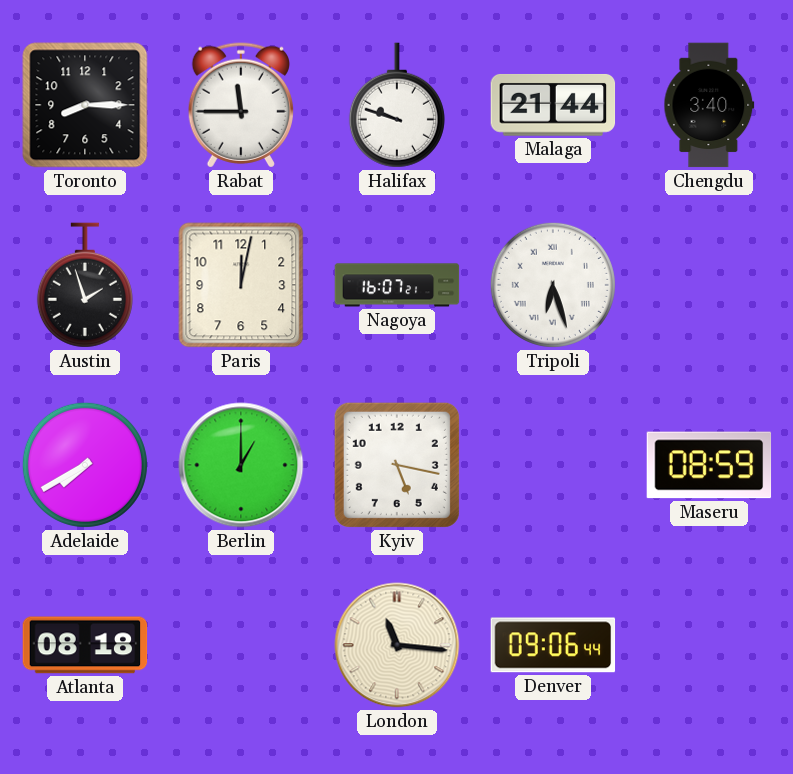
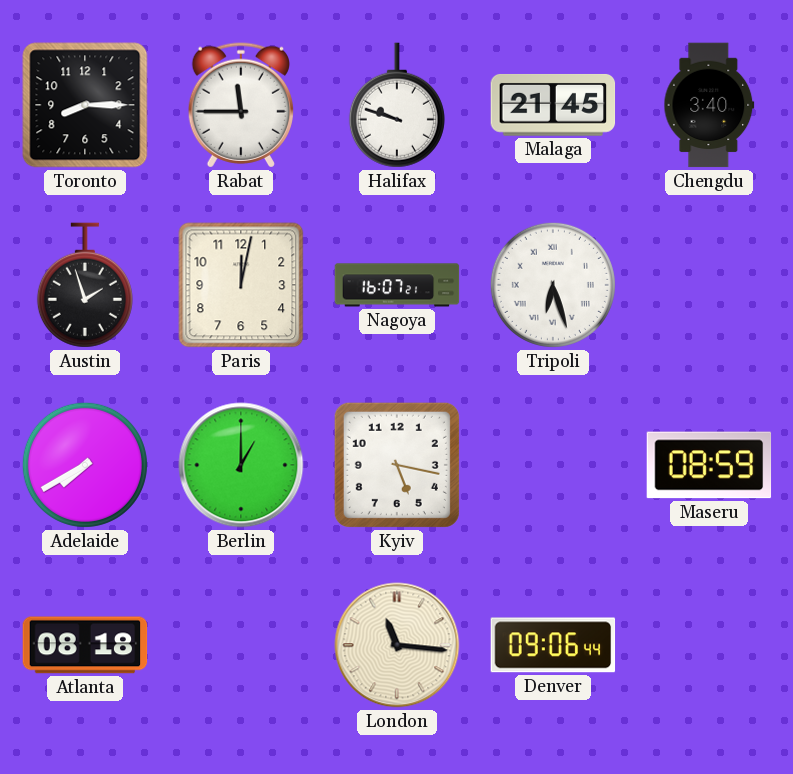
Malaga: 21:44 -> 21:45
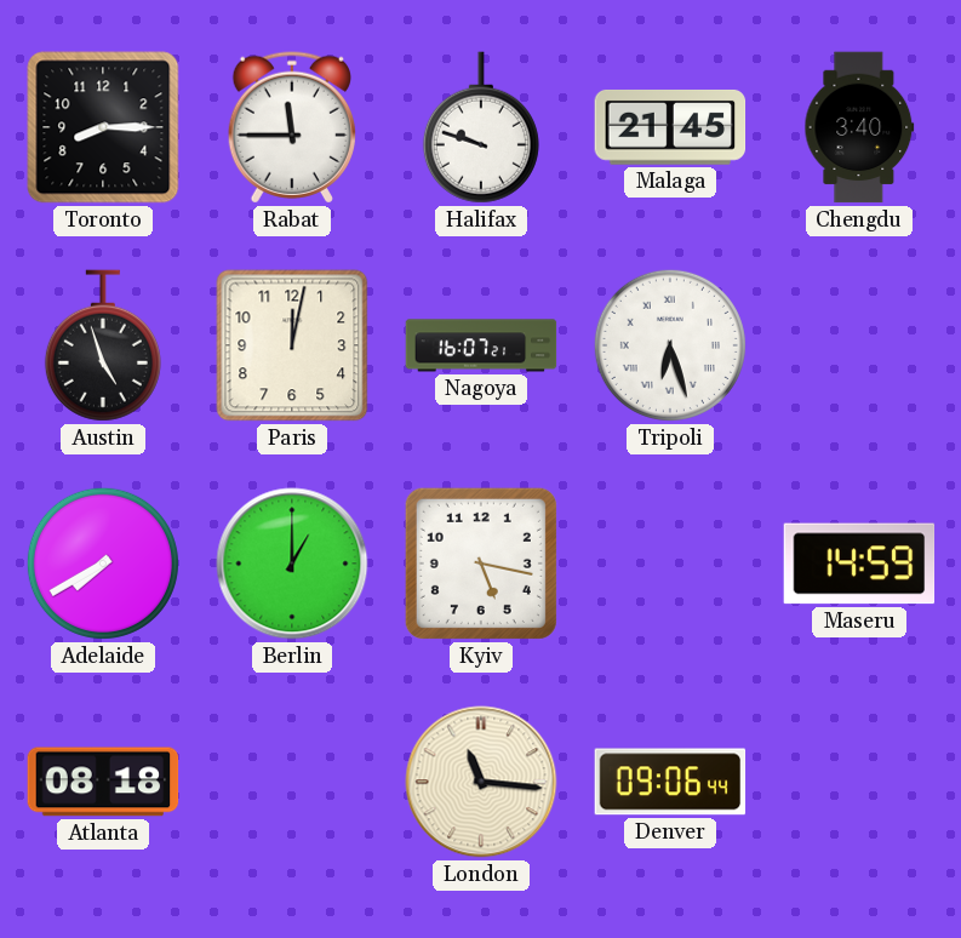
Austin: 1:57 -> 4:57
Maseru: 08:59 -> 14:59
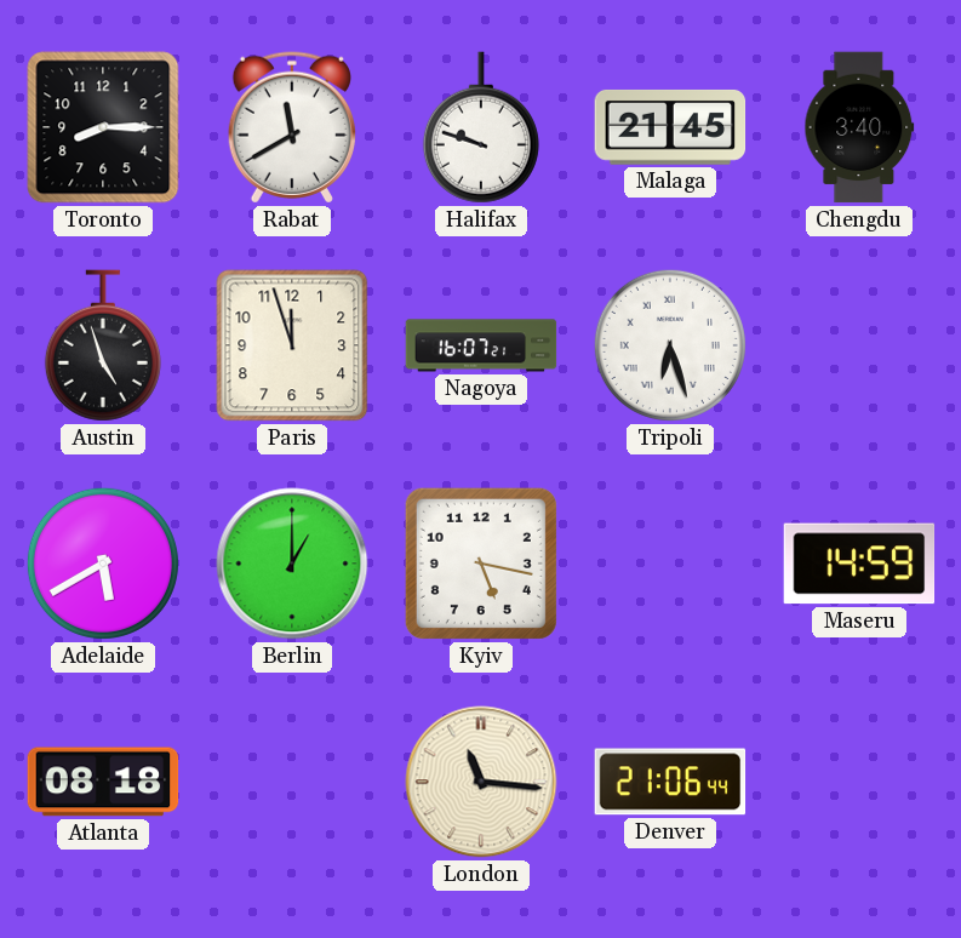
Rabat: 11:45 -> 11:40
Paris: 12:02 -> 11:57
Adelaide: 7:40 -> 5:40
Denver: 09:06 -> 21:06
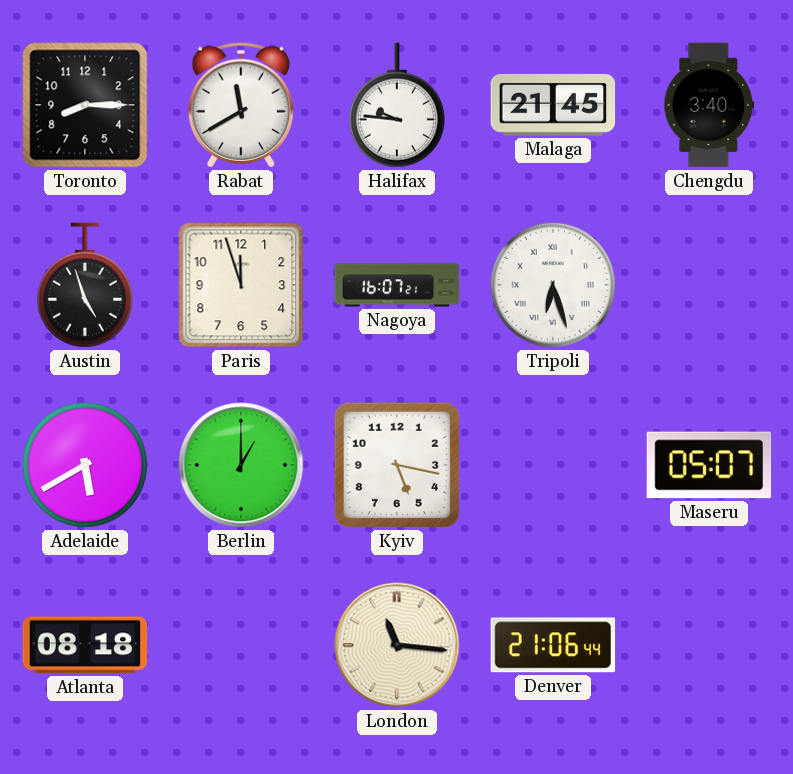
Halifax: 9:48 -> 9:46
Maseru: 14:59 -> 05:07
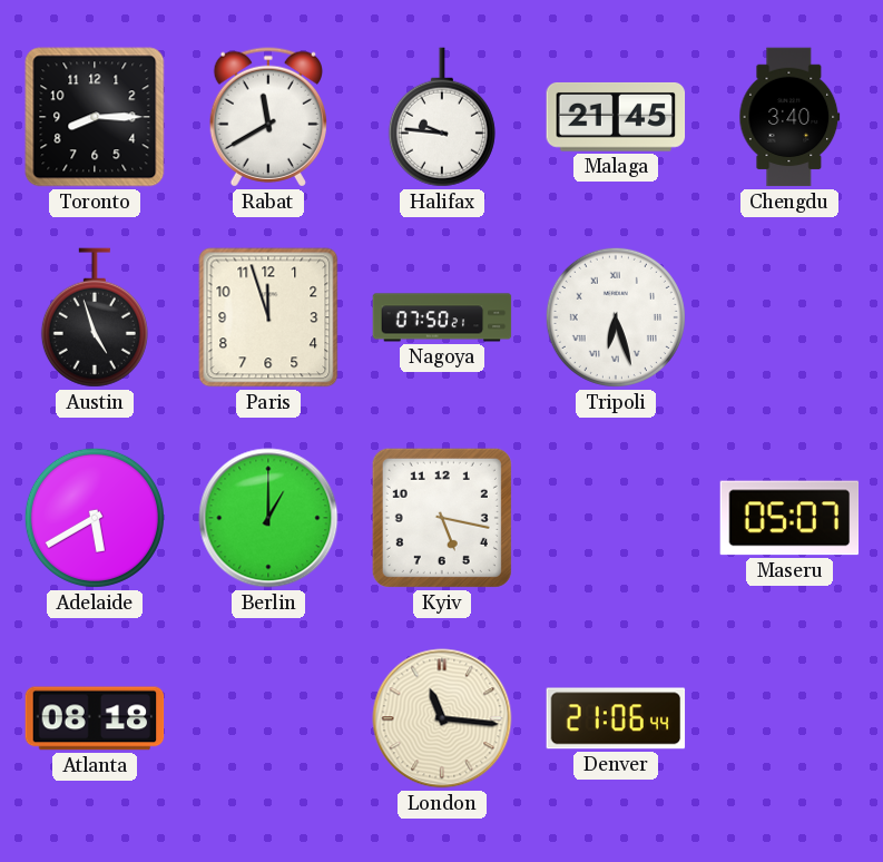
Nagoya: 16:07 -> 07:50
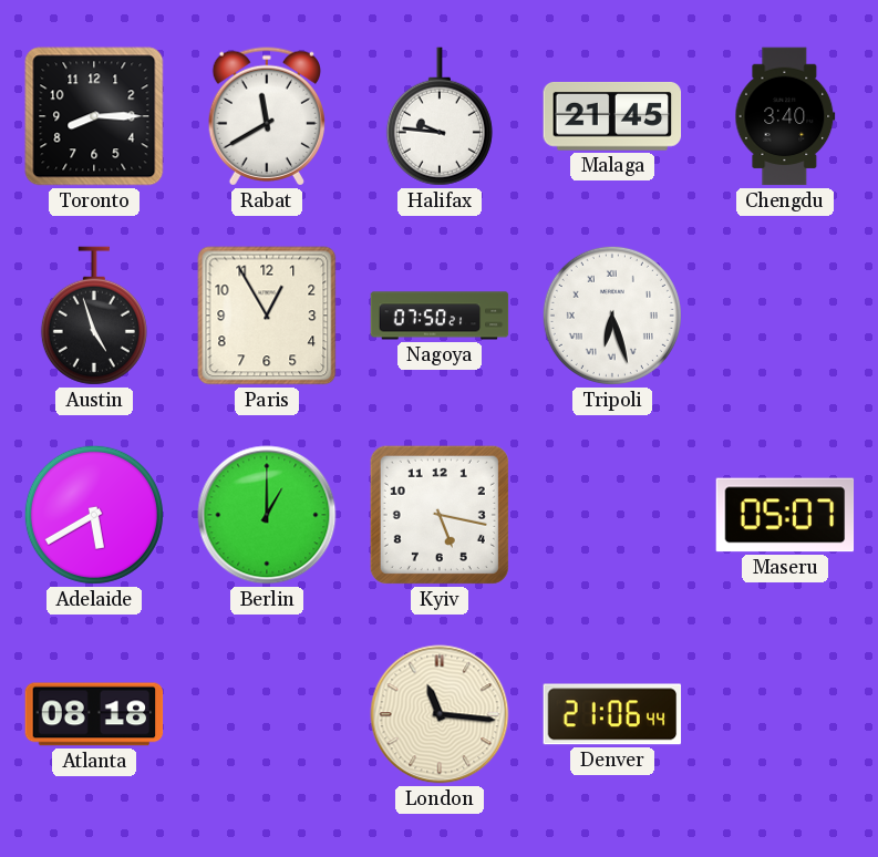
Paris: 11:57 -> 12:55
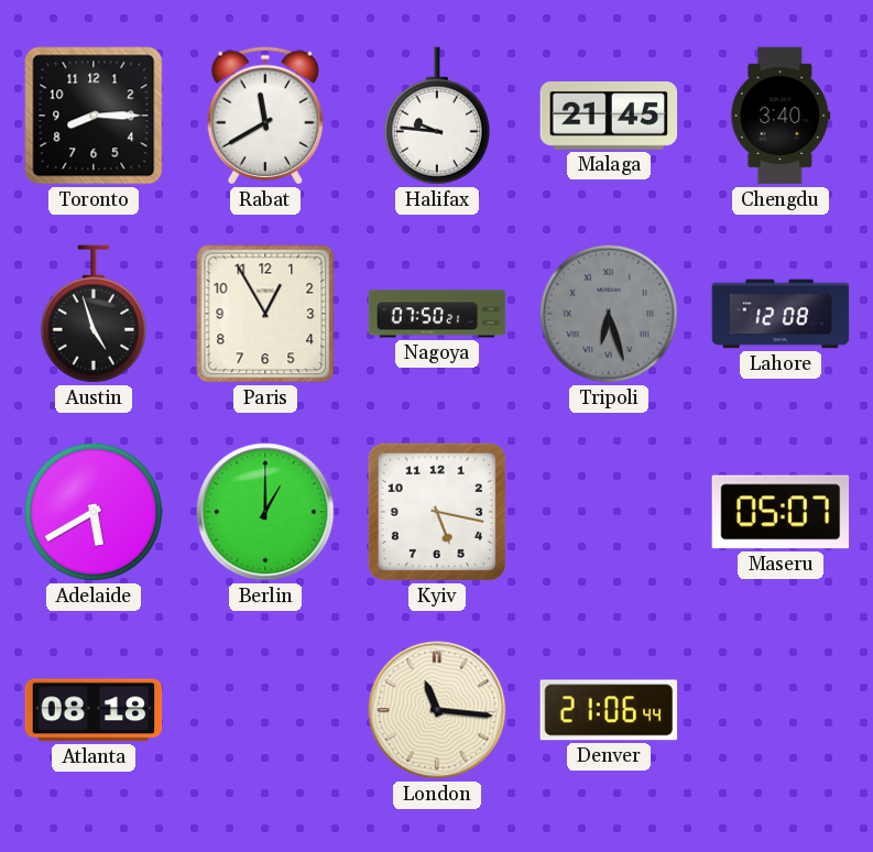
Tripoli dial: white -> grey
Lahore: none -> 12:08
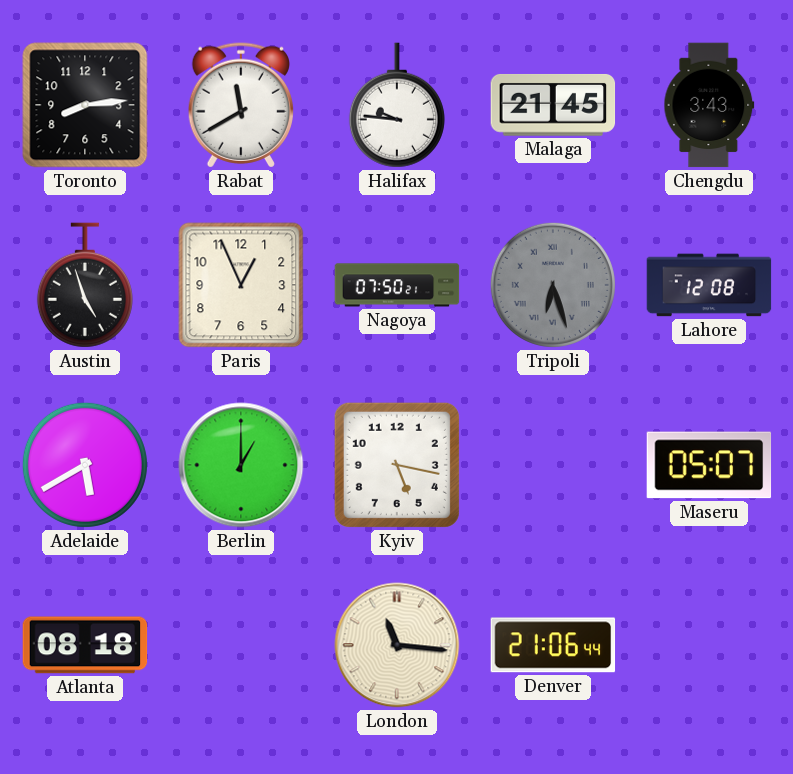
Toronto: 8:15 -> 8:14
Chengdu: 3:40 -> 3:43
Paris: 12:55 -> 12:56
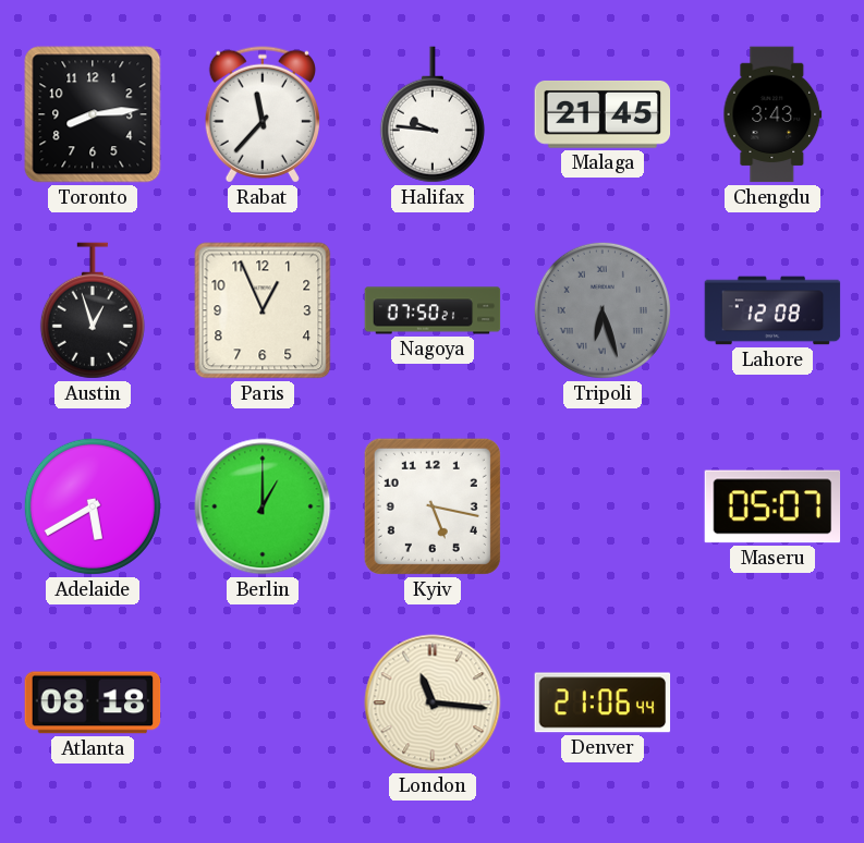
Rabat: 11:40 -> 11:37
Austin: 4:57 -> 12:57
